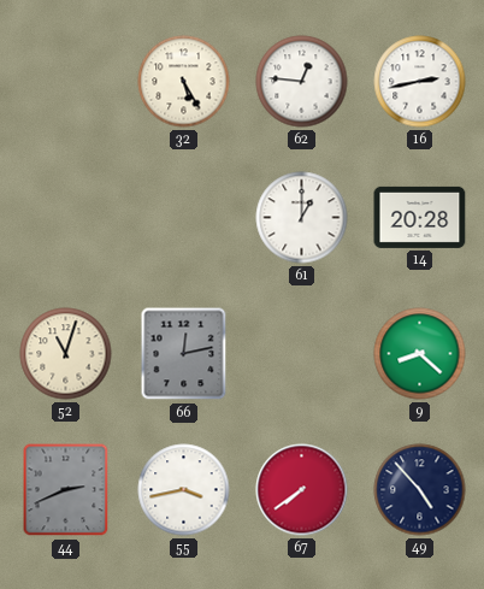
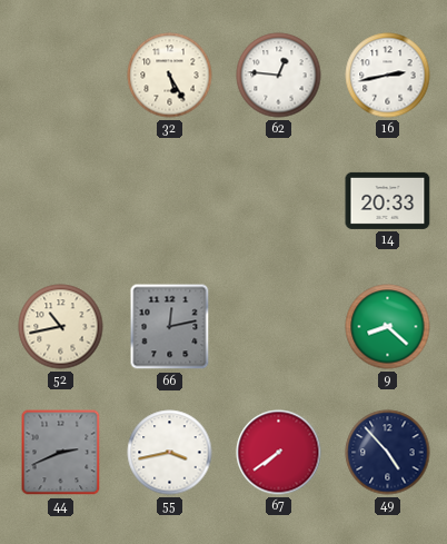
61: 1:00 -> none
14: 20:28 -> 20:33
52: 11:03 -> 10:43
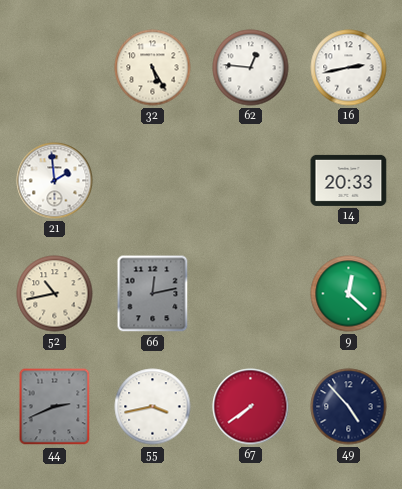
21: none -> 1:59
9: 8:22 -> 12:22
